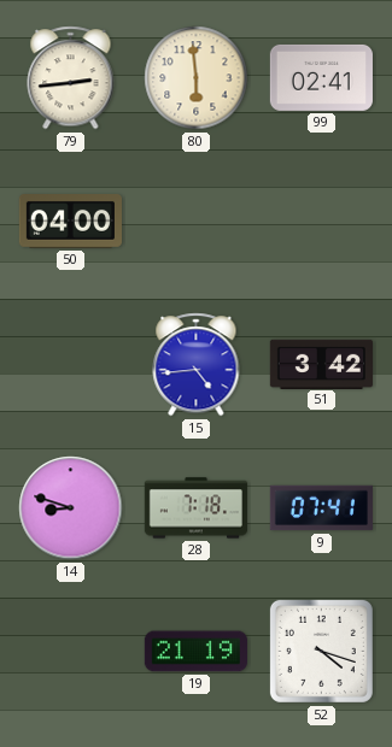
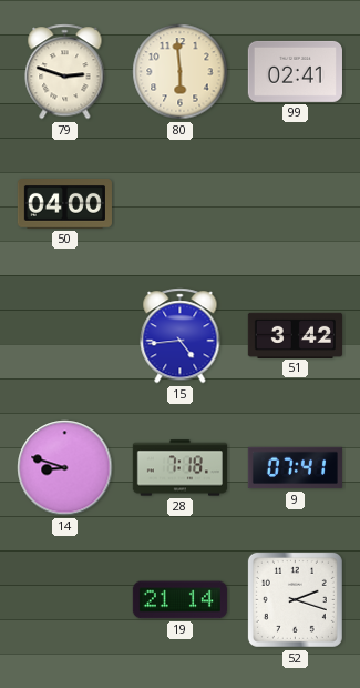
79: 2:44 -> 2:48
19: 21:19 -> 21:14
52: 4:18 -> 2:18
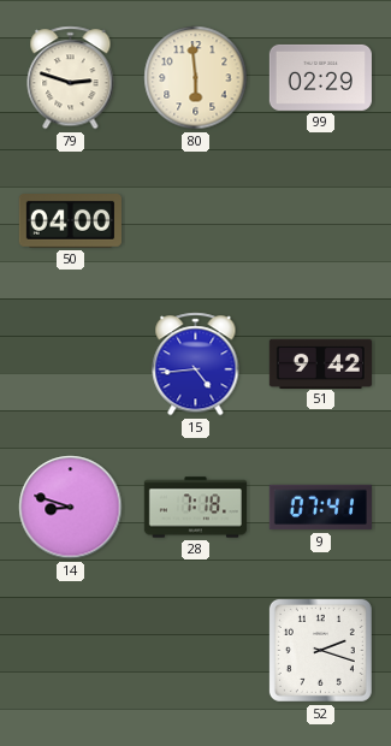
99: 02:41 -> 02:29
51: 3:42 -> 9:42
19: 21:14 -> none
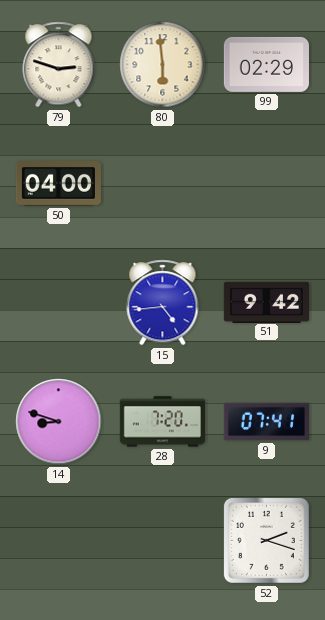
28: 7:18 -> 7:20
